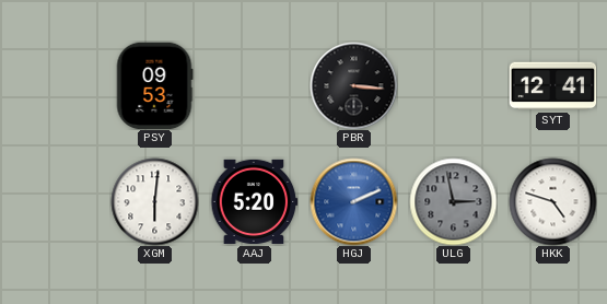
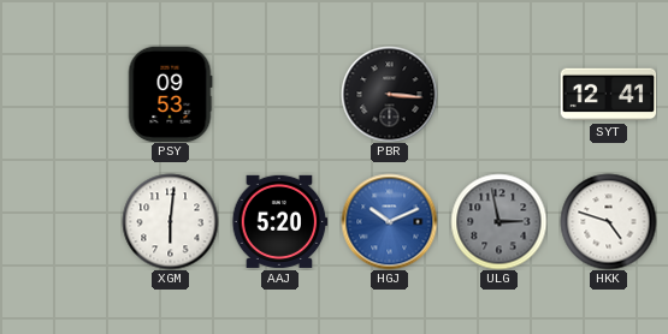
HGJ: 2:11 -> 10:11
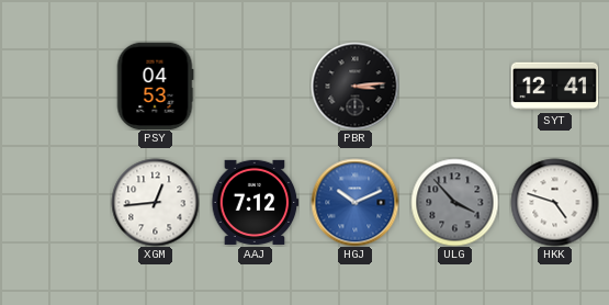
PSY: 09:53 -> 04:53
PBR: 3:16 -> 3:14
XGM: 6:01 -> 12:44
AAJ: 5:20 -> 7:12
ULG: 2:58 -> 3:53
